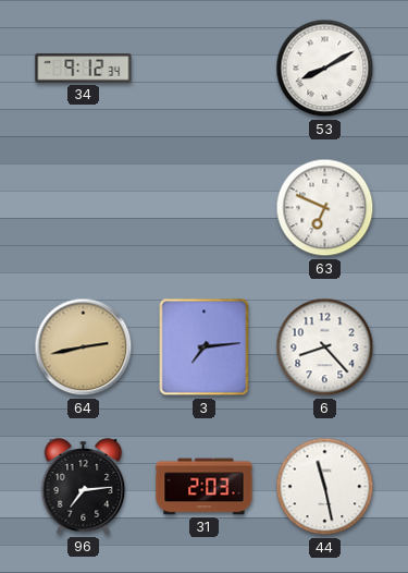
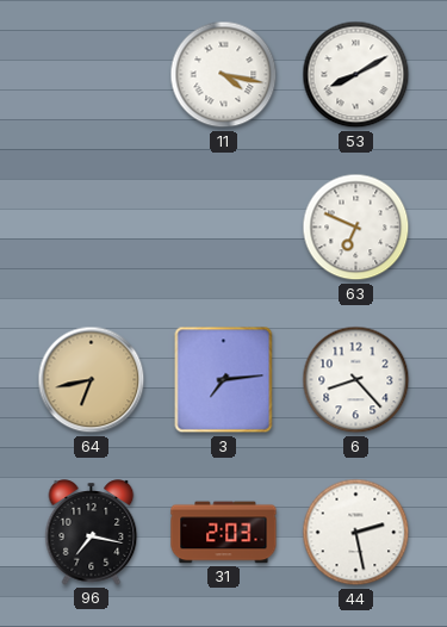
34: 9:12 -> none
11: none -> 4:17
64: 2:43 -> 6:43
96: 7:14 -> 7:17
44: 11:28 -> 2:28
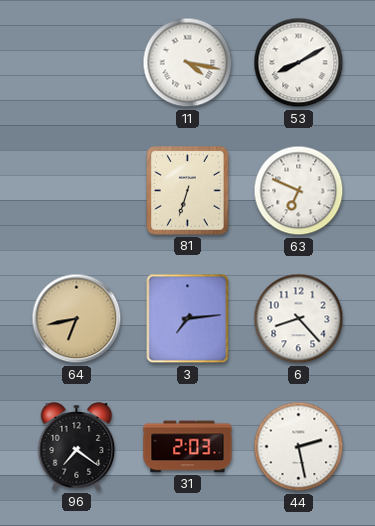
81: none -> 6:33
96: 7:17 -> 7:21
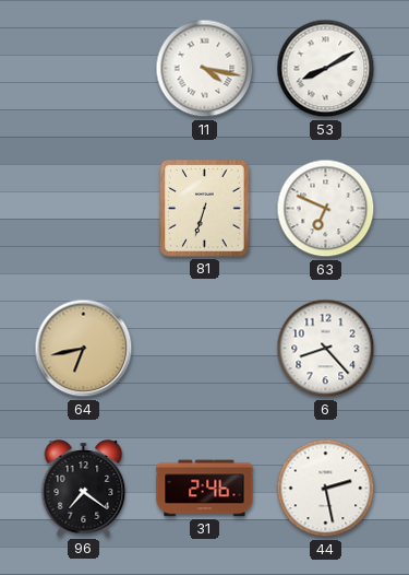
3: 7:14 -> none
31: 2:03 -> 2:46
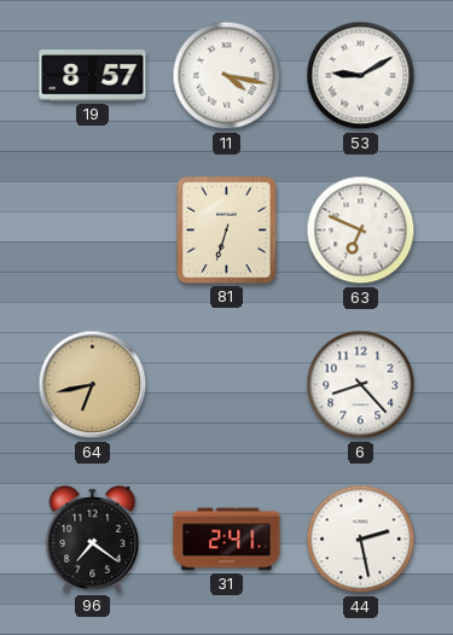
19: none -> 8:57
53: 8:10 -> 9:10
31: 2:46 -> 2:41
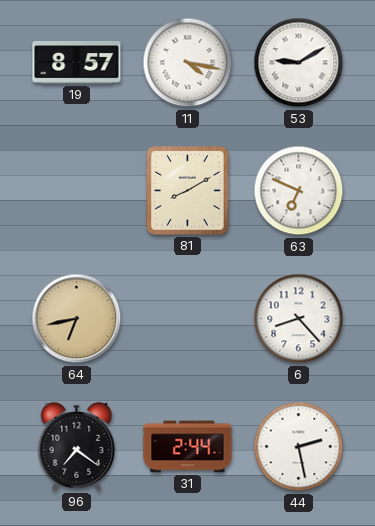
81: 6:33 -> 8:10
31: 2:41 -> 2:44
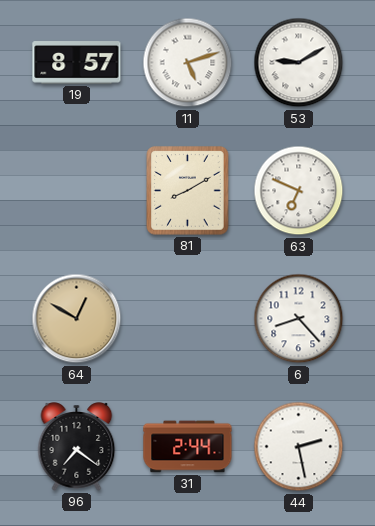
11: 4:17 -> 5:12
64: 6:43 -> 12:50
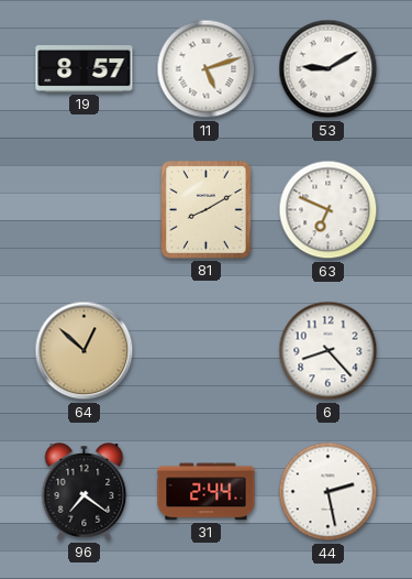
64: 12:50 -> 12:52
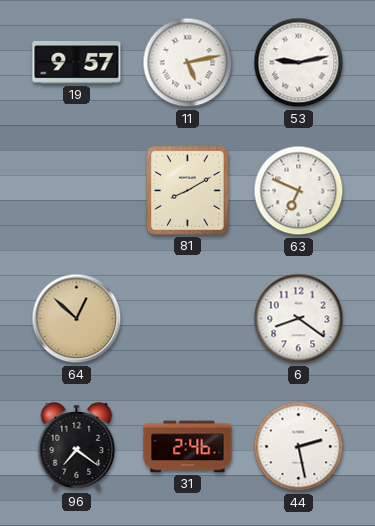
19: 8:57 -> 9:57
11: 5:12 -> 5:13
53: 9:10 -> 9:13
6: 8:23 -> 8:21
31: 2:44 -> 2:46
